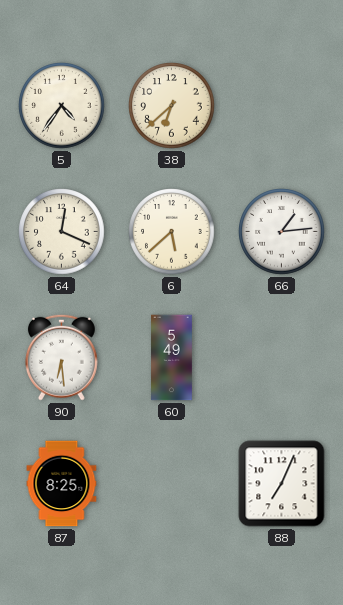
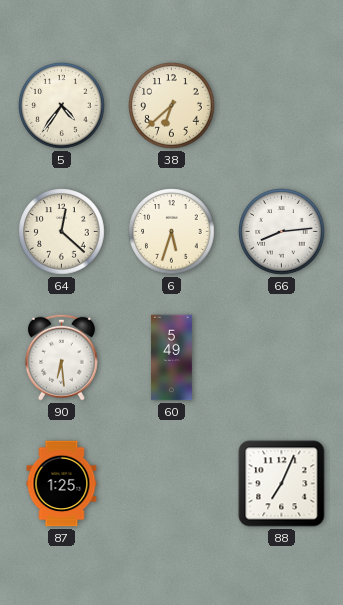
64: 12:19 -> 12:22
6: 5:38 -> 5:33
66: 1:14 -> 8:14
87: 8:25 -> 1:25
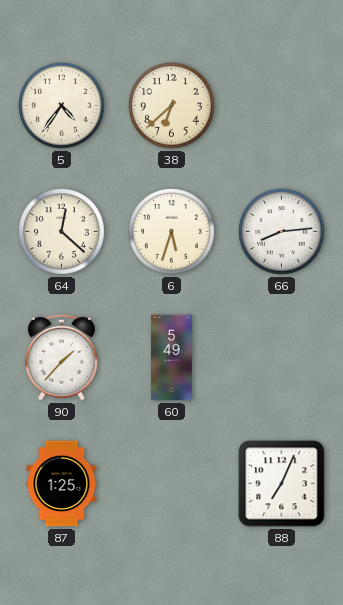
90: 6:29 -> 1:37
